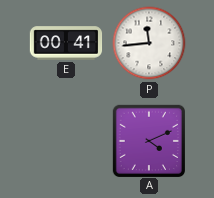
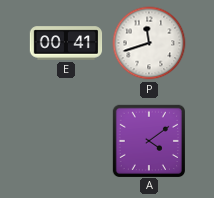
P: 11:44 -> 11:42
A: 4:11 -> 4:09
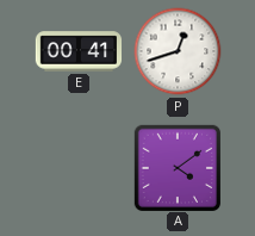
P: 11:42 -> 12:42
